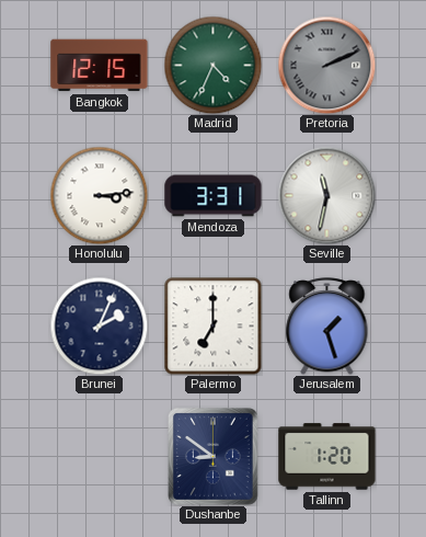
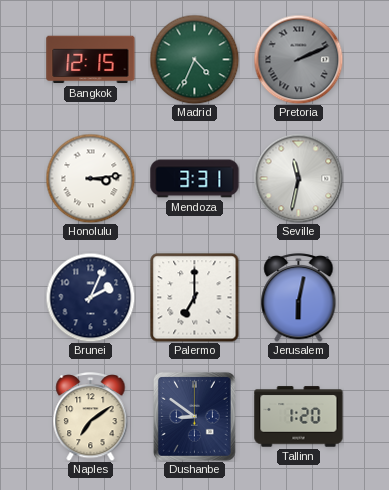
Jerusalem: 1:27 -> 6:02
Naples: none -> 7:09
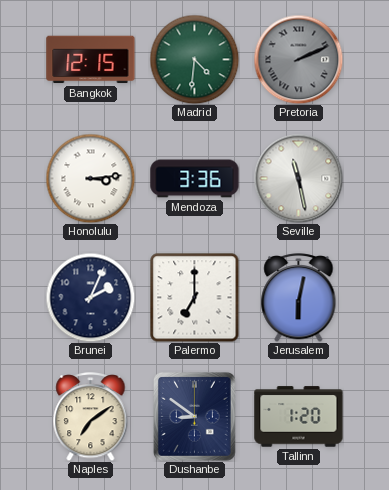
Madrid: 4:34 -> 4:31
Mendoza: 3:31 -> 3:36
Seville: 11:32 -> 11:28
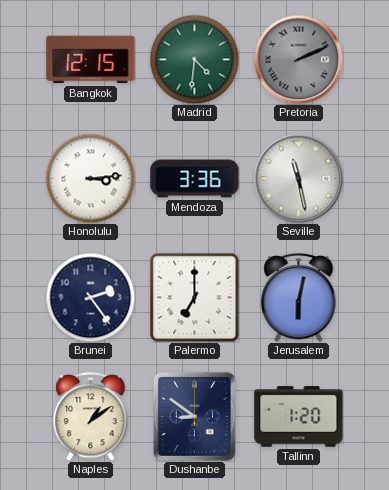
Brunei: 2:04 -> 2:24
Naples: 7:09 -> 1:09
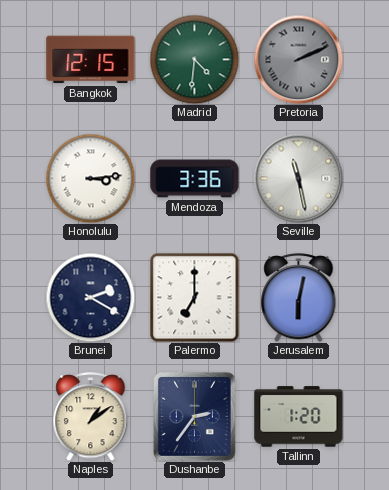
Brunei: 2:24 -> 2:20
Dushanbe: 8:51 -> 2:36
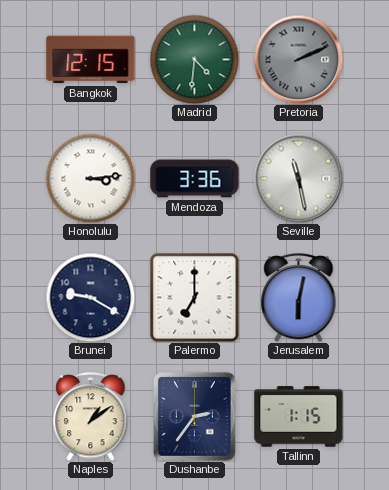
Brunei: 2:20 -> 9:20
Tallinn: 1:20 -> 1:15
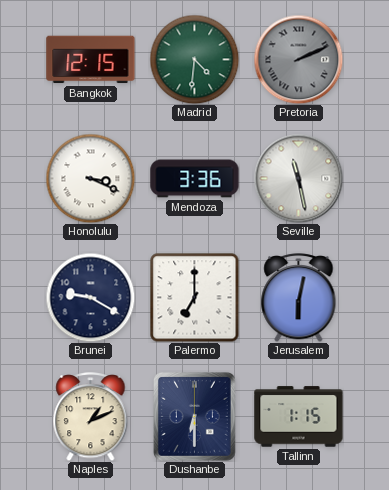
Honolulu: 3:14 -> 3:19
Naples: 1:09 -> 1:11
Dushanbe: 2:36 -> 6:30
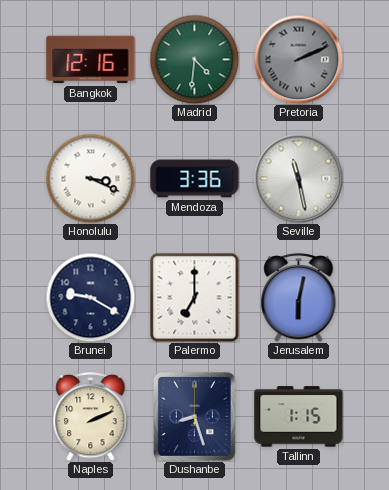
Bangkok: 12:15 -> 12:16
Naples: 1:11 -> 2:11
Dushanbe: 6:30 -> 8:27
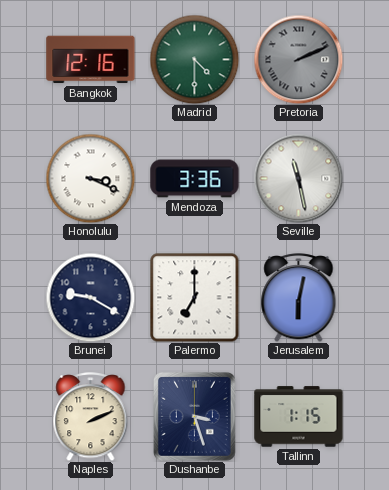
Madrid: 4:31 -> 4:30
Dushanbe: 8:27 -> 3:27
